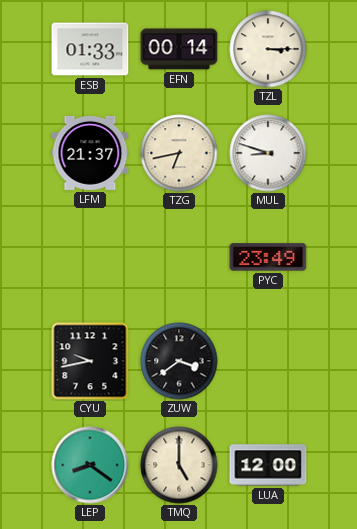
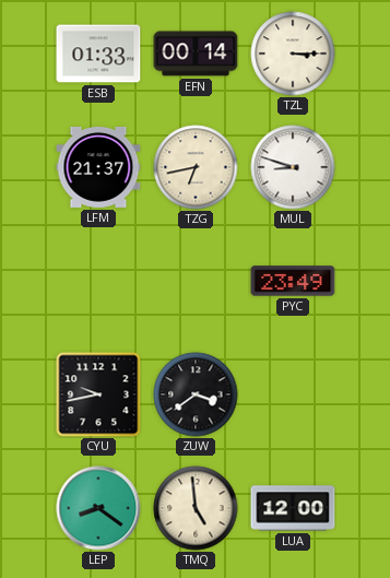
TMQ: 5:00 -> 4:59
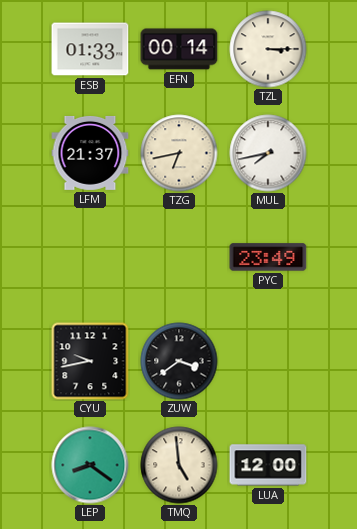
MUL: 8:48 -> 7:43
